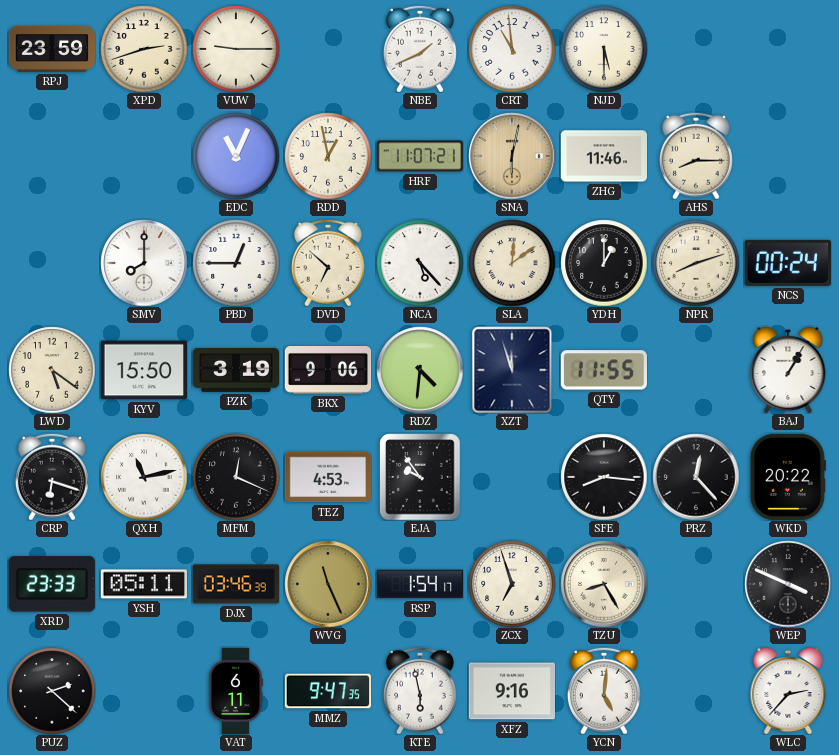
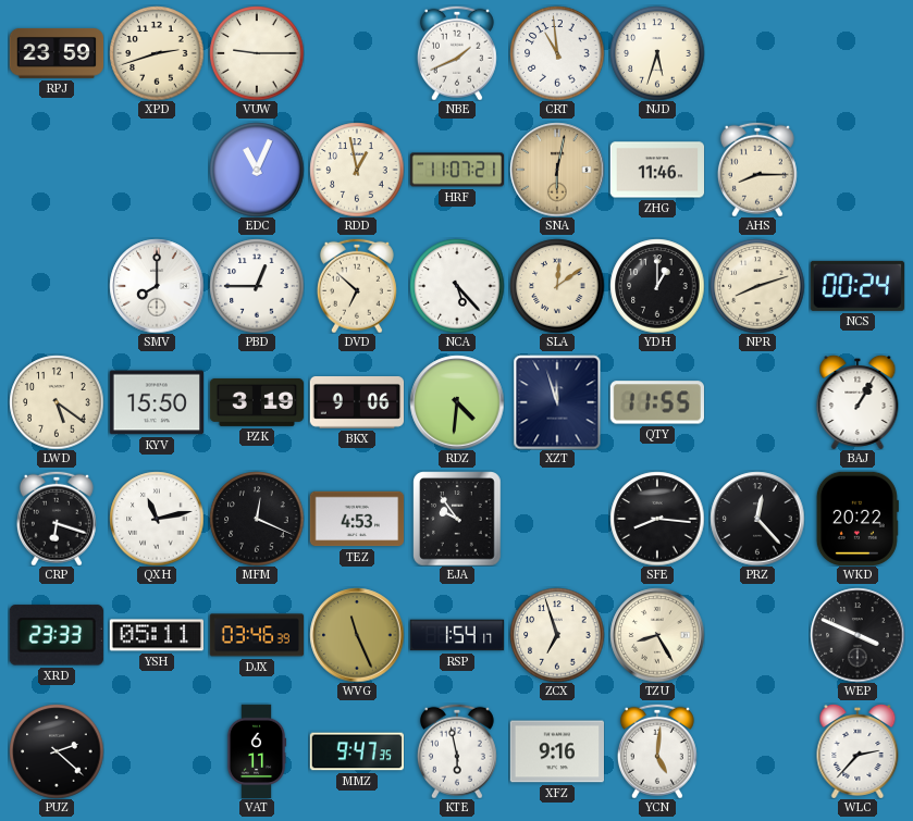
NJD: 5:30 -> 5:33
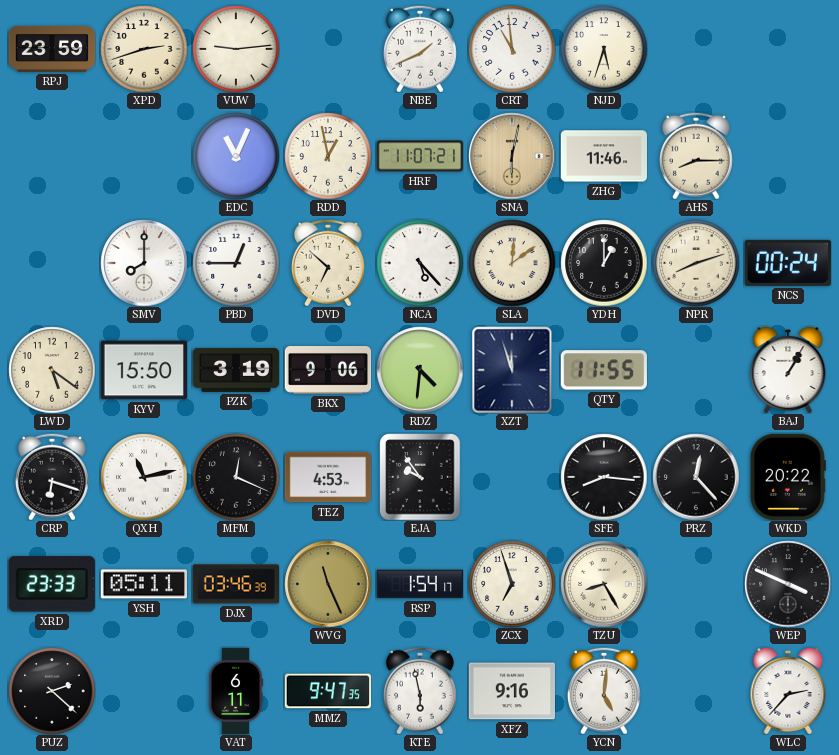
VUW: 9:15 -> 9:14
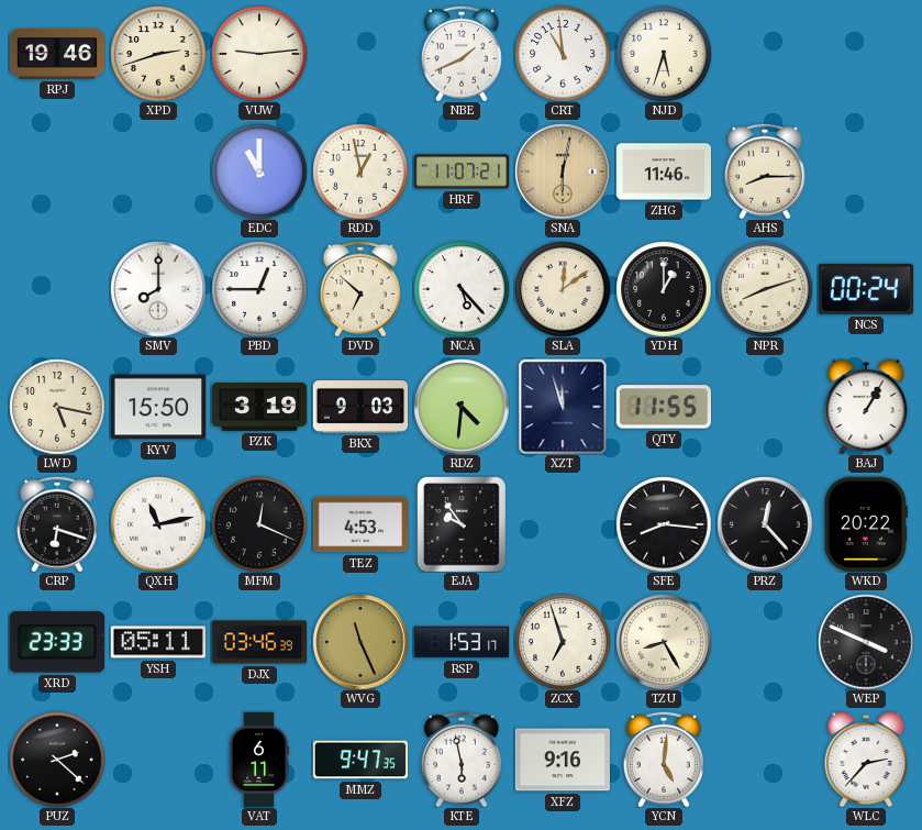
RPJ: 23:59 -> 19:46
EDC: 11:04 -> 11:00
LWD: 5:21 -> 5:17
BKX: 9:06 -> 9:03
RSP: 1:54 -> 1:53
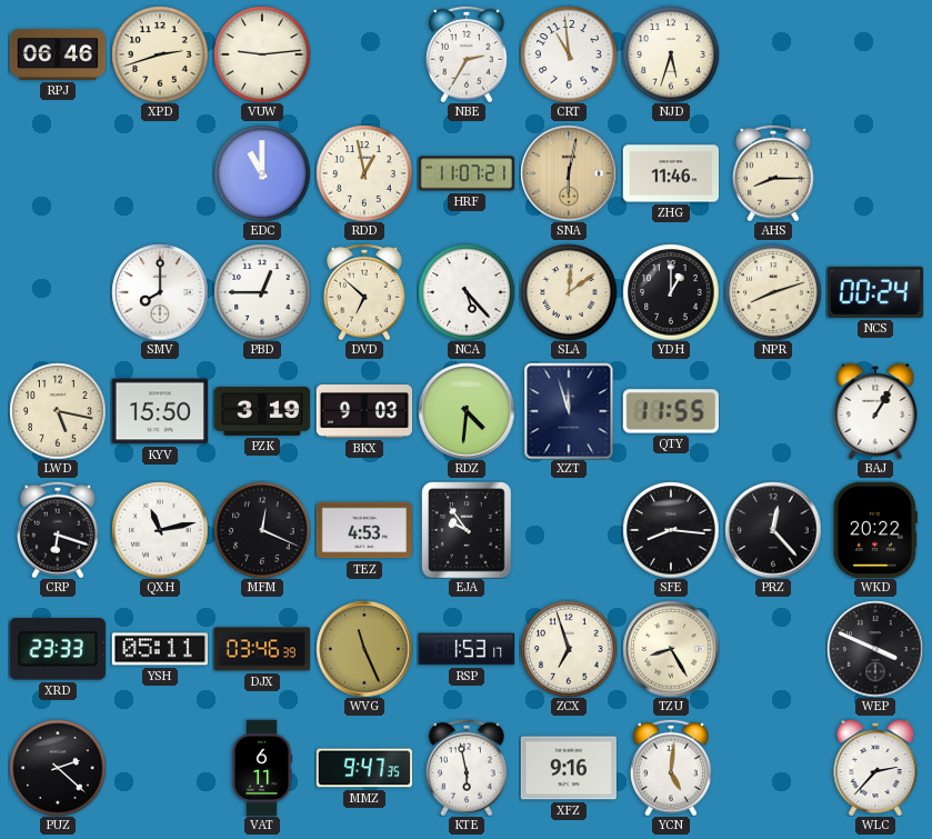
RPJ: 19:46 -> 06:46
NBE: 1:41 -> 2:35
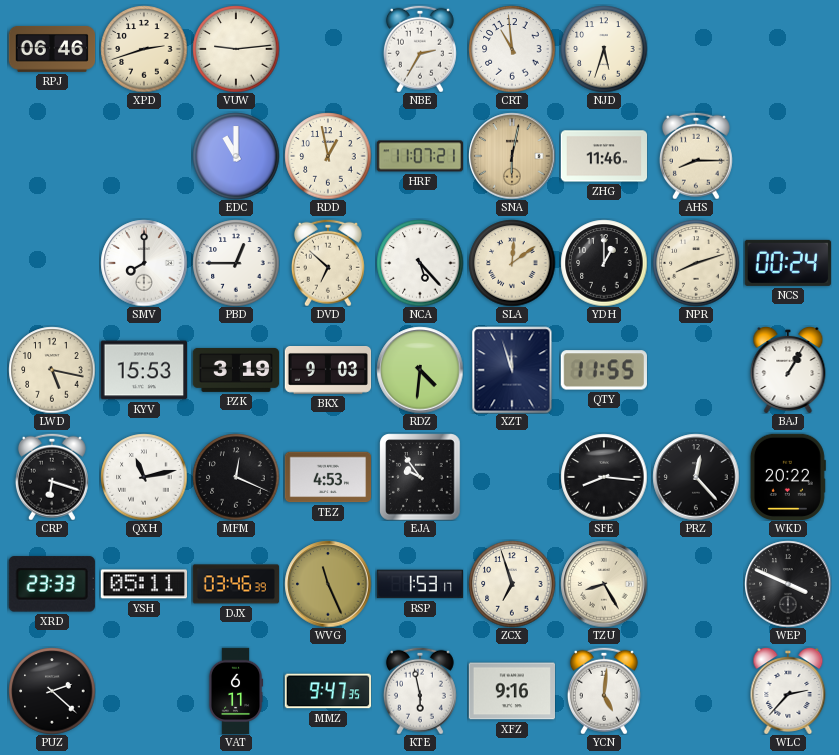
KYV: 15:50 -> 15:53
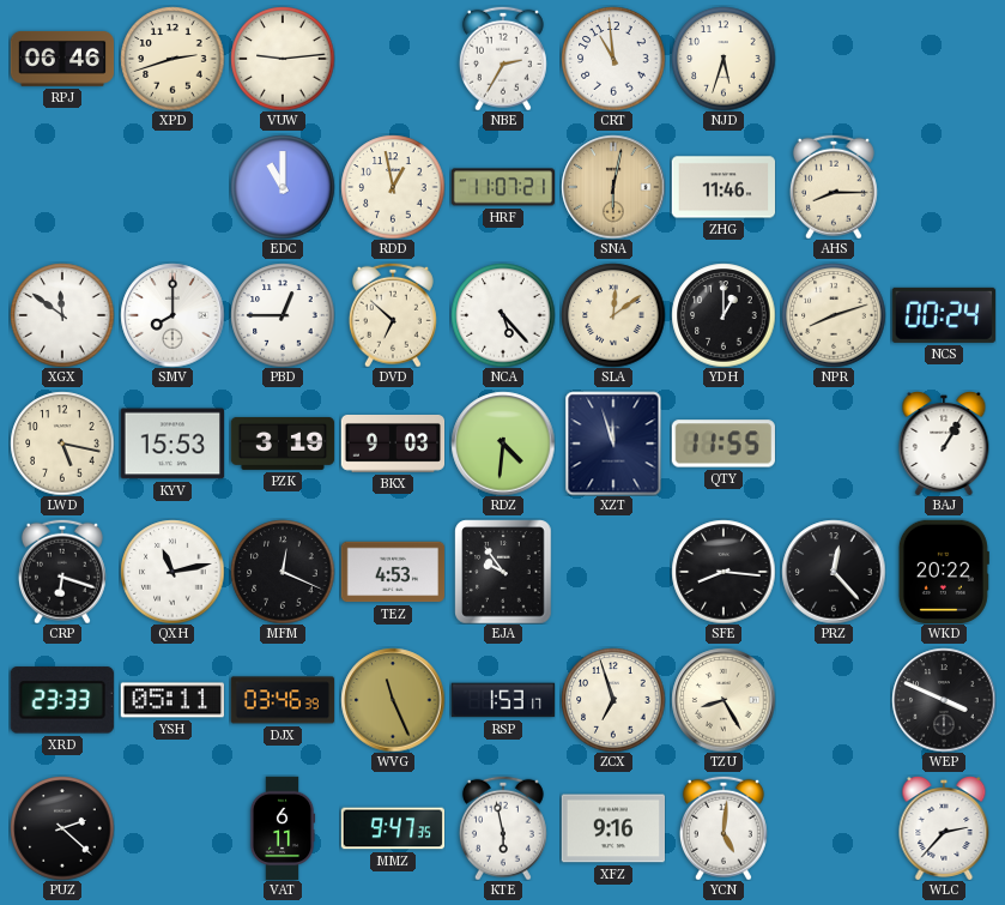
XGX: none -> 11:51
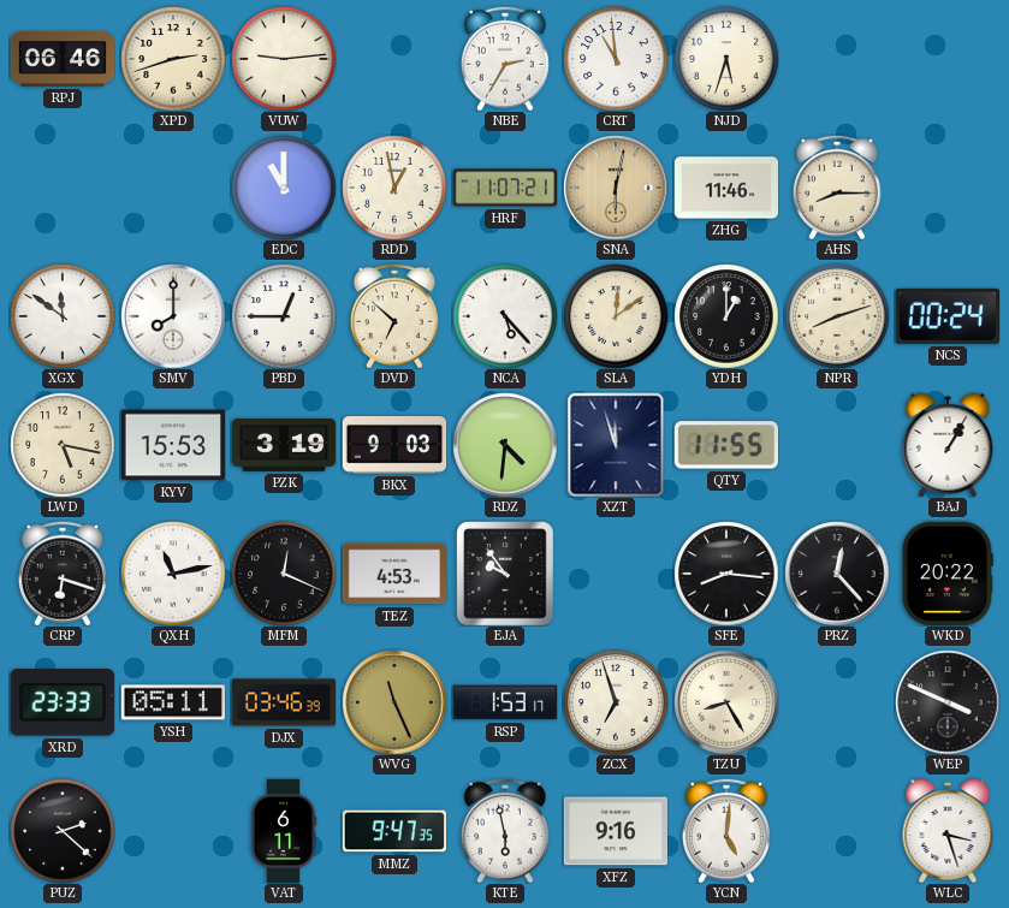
WLC: 2:37 -> 3:27
